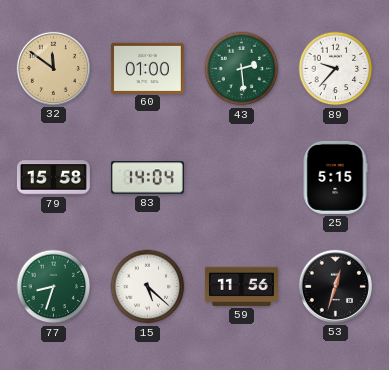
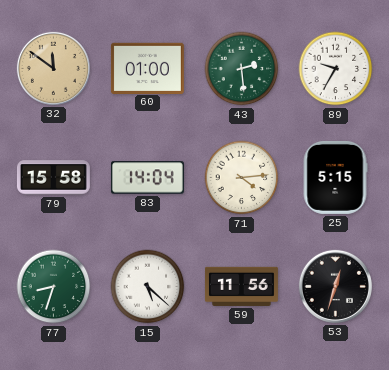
89: 9:37 -> 9:35
71: none -> 4:14
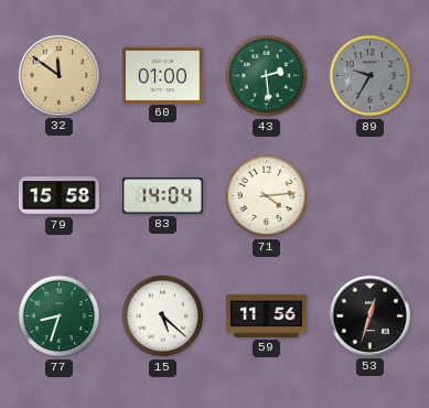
89 dial: white -> grey
25: 5:15 -> none
